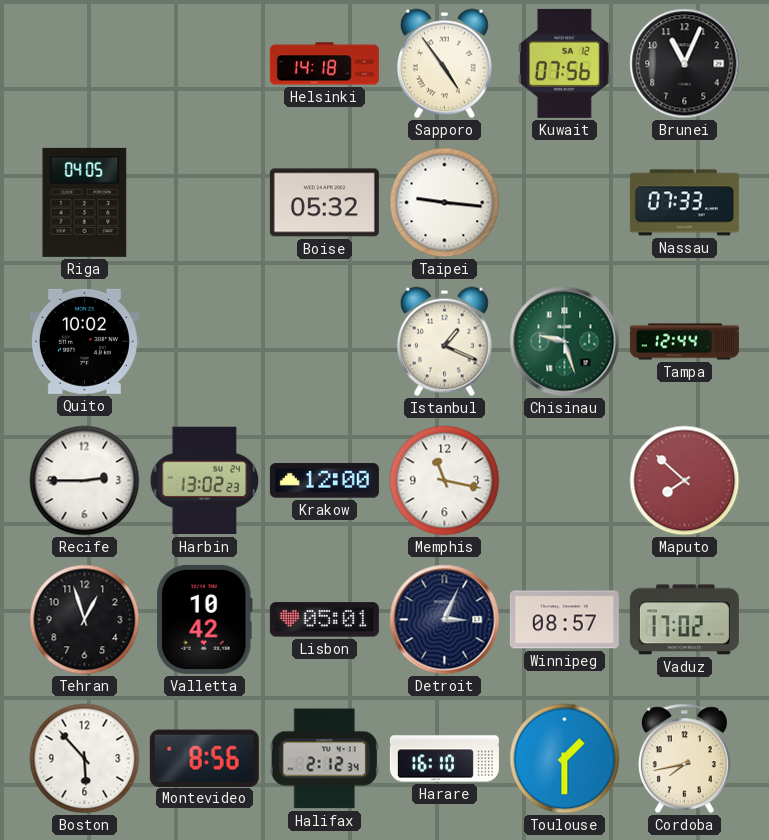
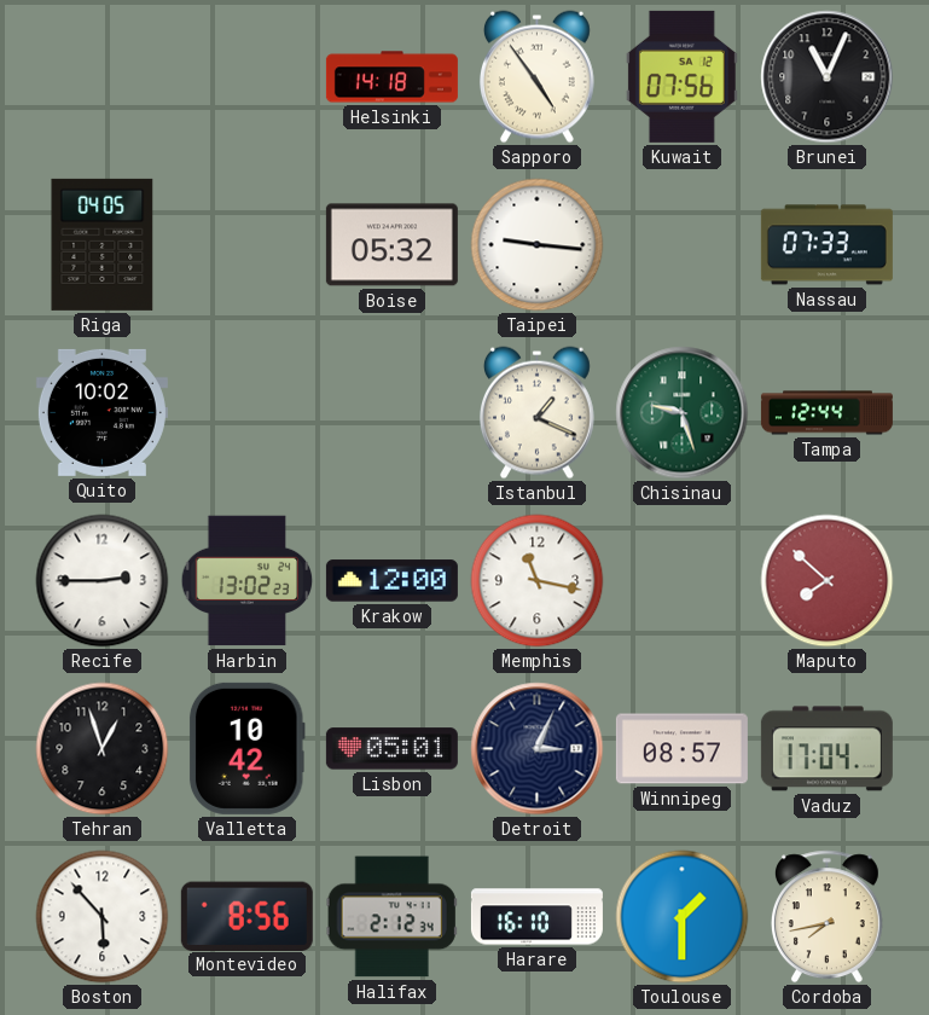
Vaduz: 17:02 -> 17:04
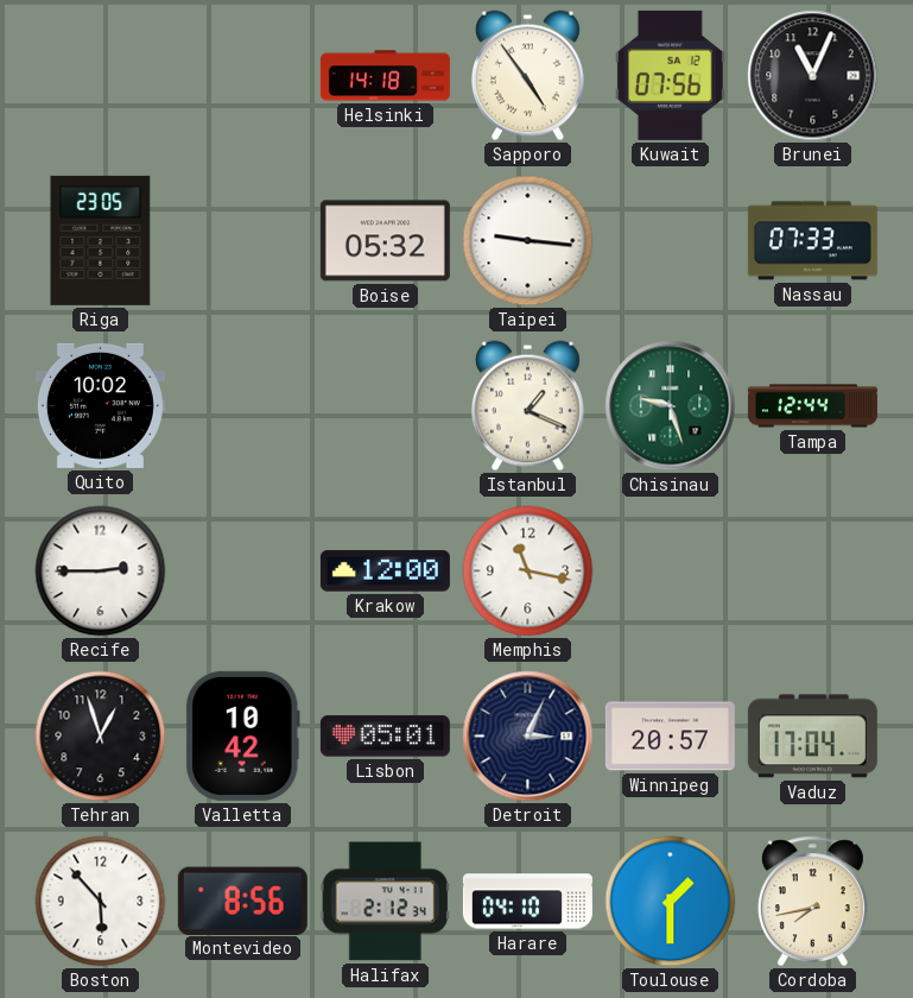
Riga: 04:05 -> 23:05
Harbin: 13:02 -> none
Maputo: 7:52 -> none
Winnipeg: 08:57 -> 20:57
Harare: 16:10 -> 04:10
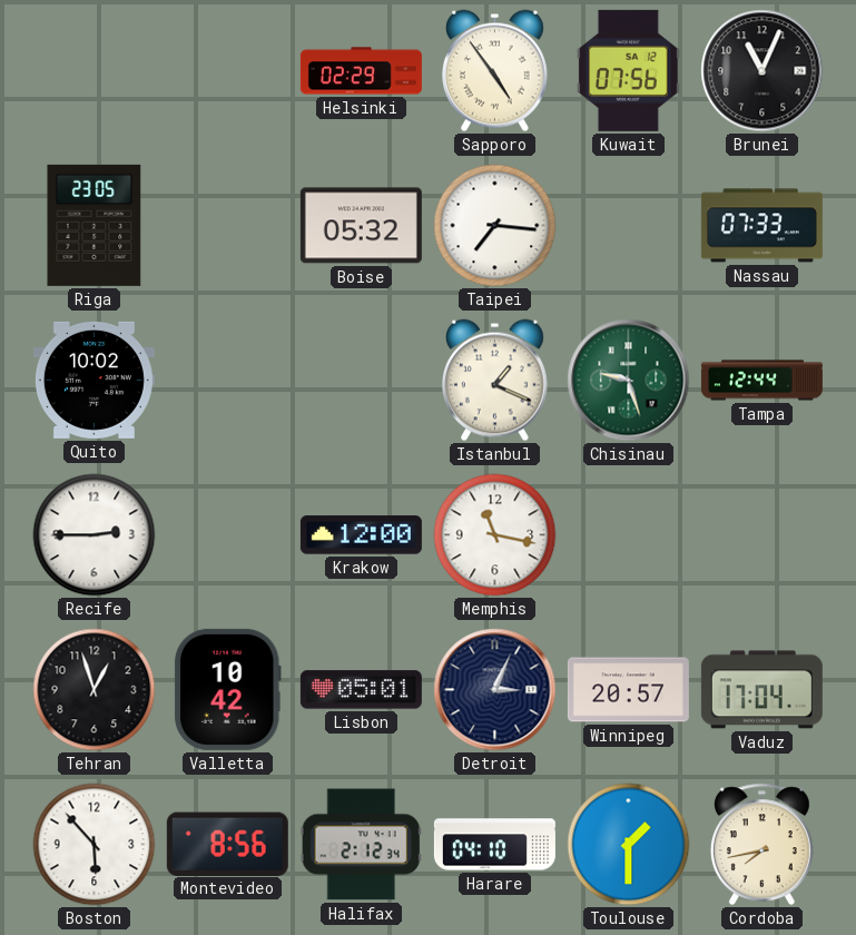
Helsinki: 14:18 -> 02:29
Taipei: 9:16 -> 7:16
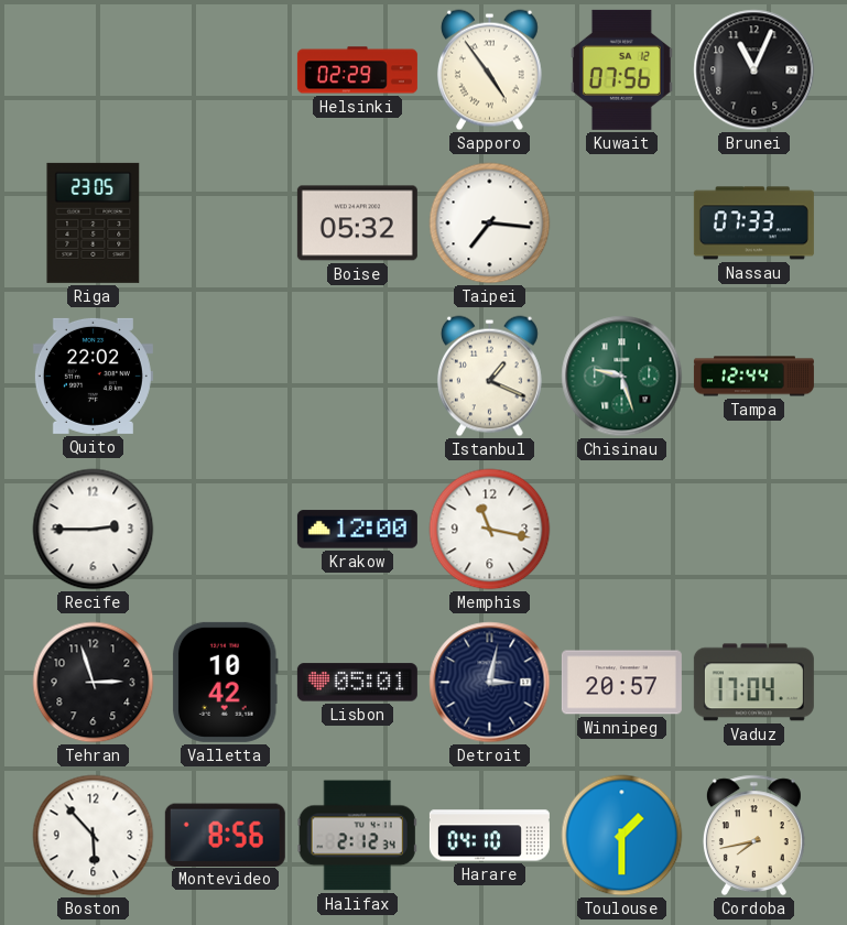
Quito: 10:02 -> 22:02
Tehran: 12:57 -> 2:57
Detroit: 3:04 -> 3:02
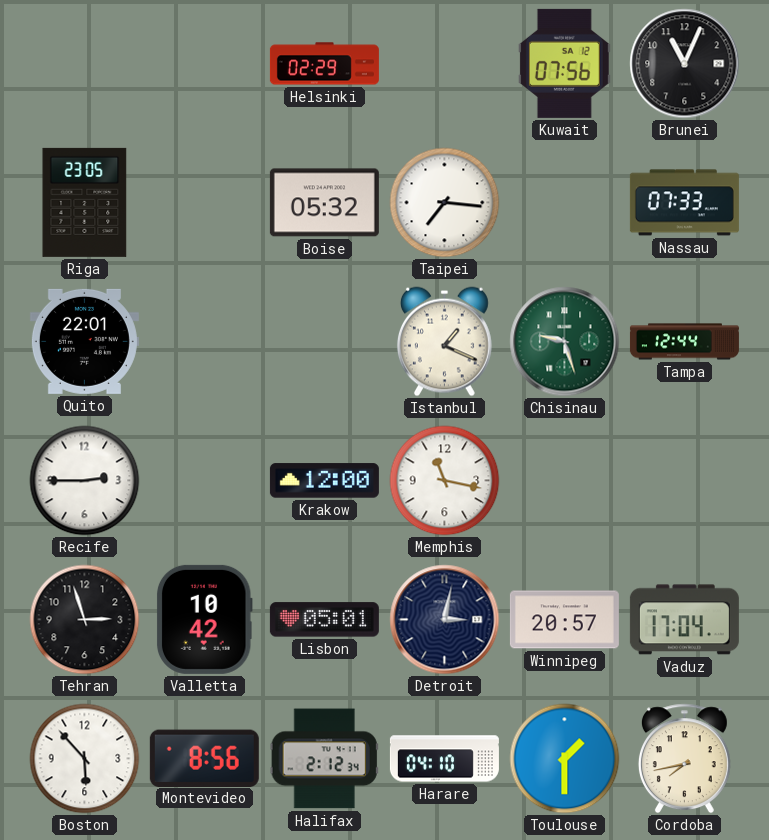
Sapporo: 4:54 -> none
Quito: 22:02 -> 22:01
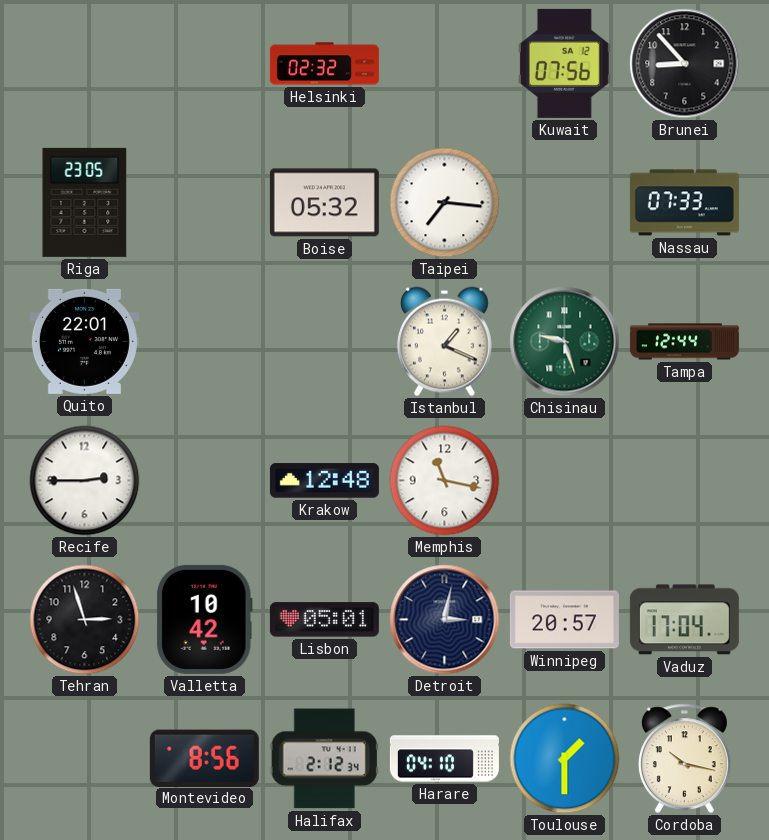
Helsinki: 02:29 -> 02:32
Brunei: 11:04 -> 8:53
Krakow: 12:00 -> 12:48
Boston: 5:53 -> none
Cordoba: 7:43 -> 10:17
